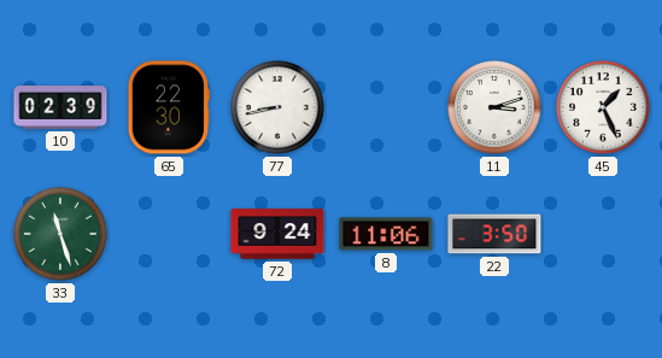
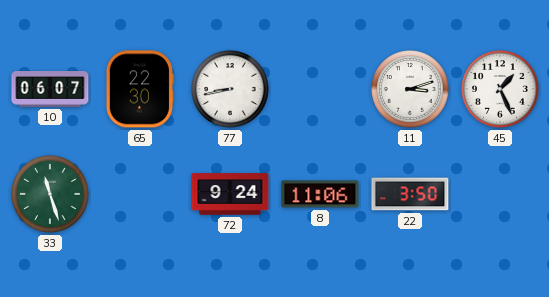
10: 02:39 -> 06:07
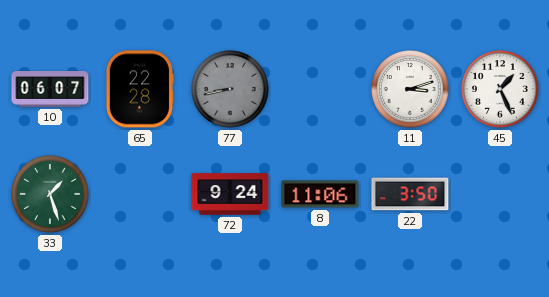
65: 22:30 -> 22:28
77 dial: white -> grey
33: 11:27 -> 1:27
